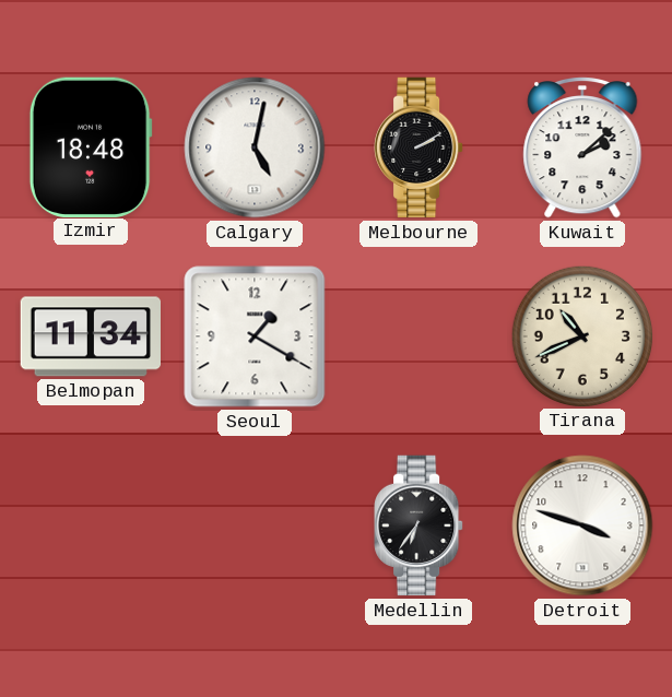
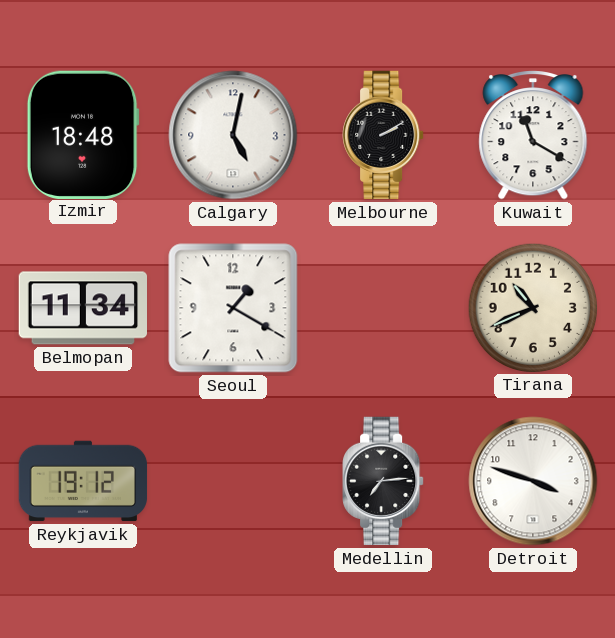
Kuwait: 2:08 -> 11:20
Reykjavik: none -> 19:12
Medellin: 6:36 -> 7:14
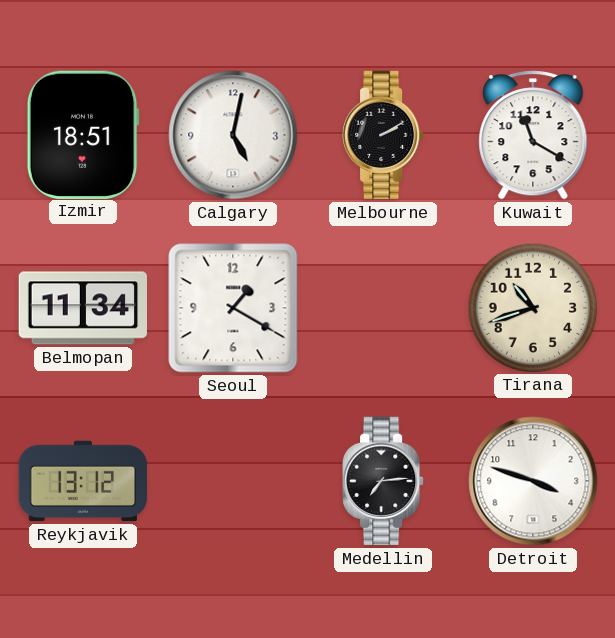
Izmir: 18:48 -> 18:51
Tirana: 10:41 -> 10:42
Reykjavik: 19:12 -> 13:12
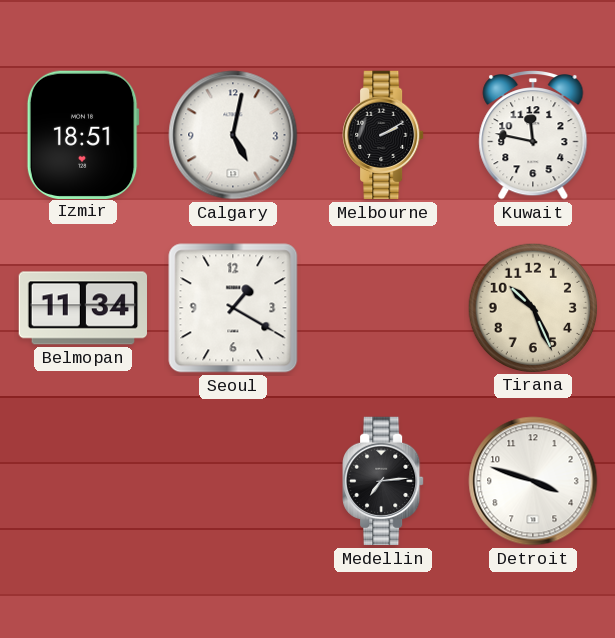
Kuwait: 11:20 -> 11:47
Tirana: 10:42 -> 10:26
Reykjavik: 13:12 -> none
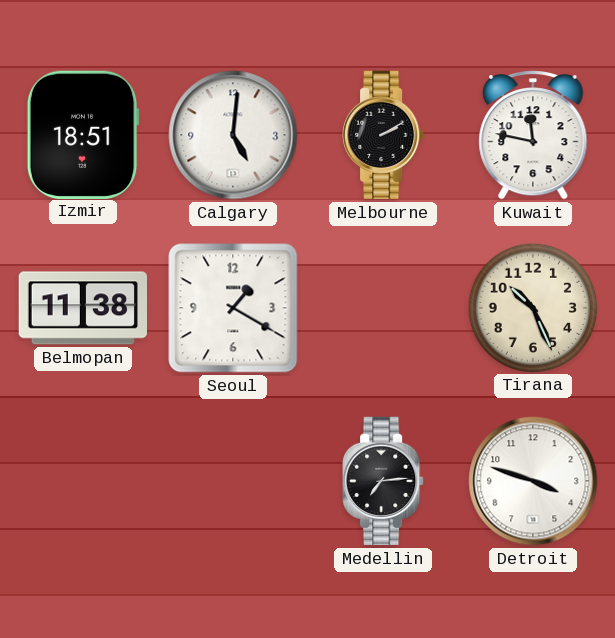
Calgary: 5:02 -> 5:01
Belmopan: 11:34 -> 11:38
